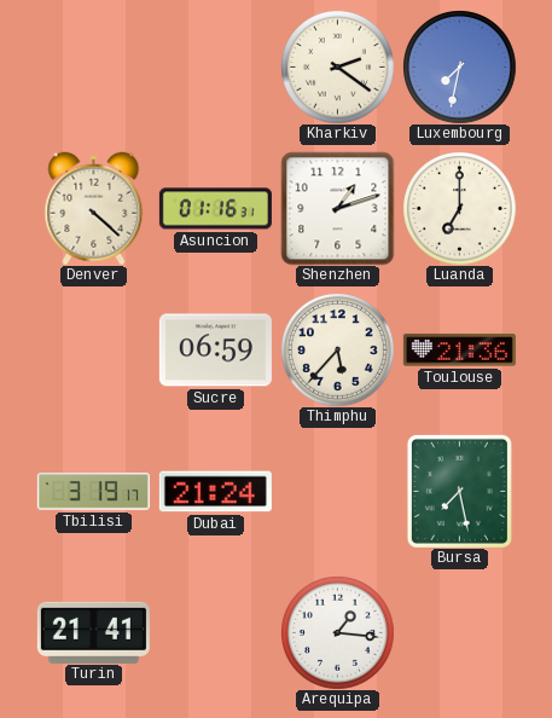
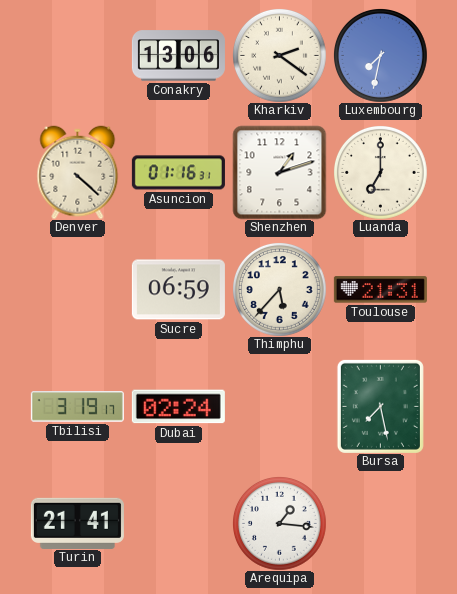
Conakry: none -> 13:06
Toulouse: 21:36 -> 21:31
Dubai: 21:24 -> 02:24
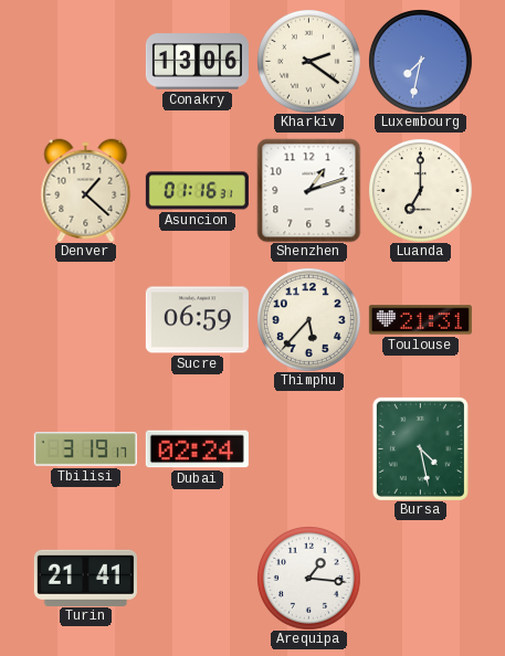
Denver: 4:22 -> 1:22
Bursa: 7:28 -> 4:28
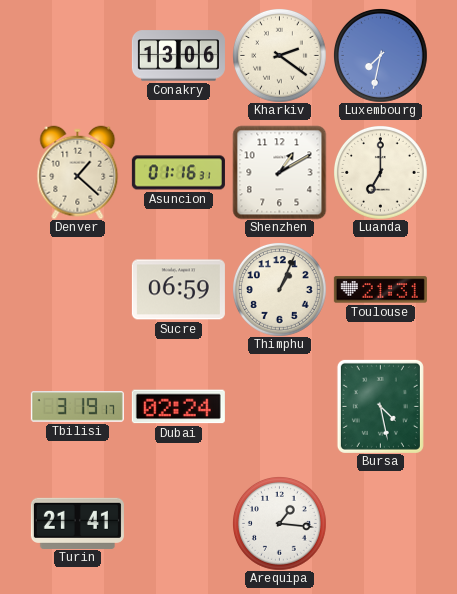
Shenzhen: 1:12 -> 1:10
Thimphu: 5:37 -> 1:04
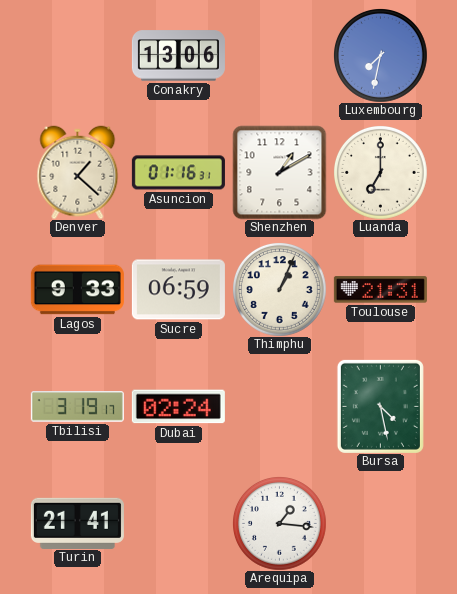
Kharkiv: 2:21 -> none
Lagos: none -> 9:33
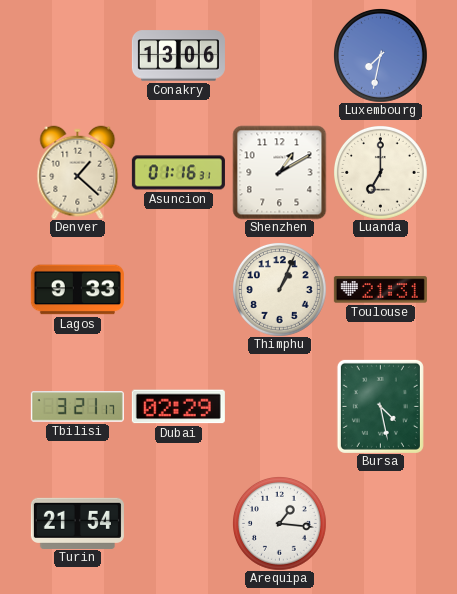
Sucre: 06:59 -> none
Tbilisi: 3:19 -> 3:21
Dubai: 02:24 -> 02:29
Turin: 21:41 -> 21:54
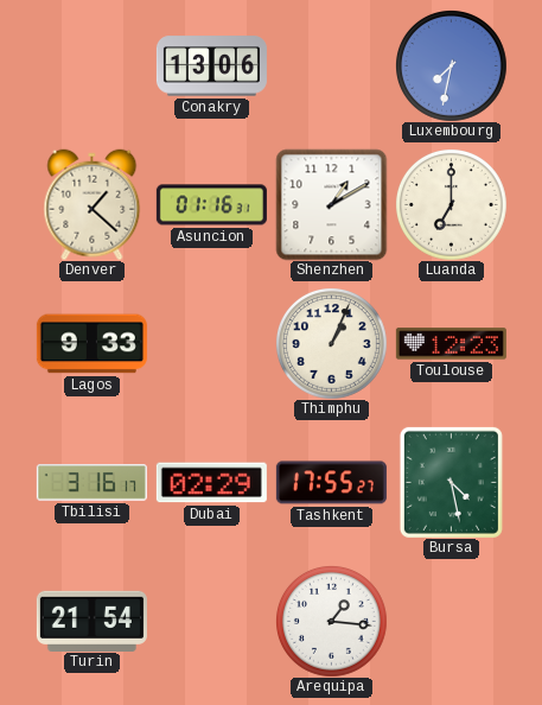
Toulouse: 21:31 -> 12:23
Tbilisi: 3:21 -> 3:16
Tashkent: none -> 17:55
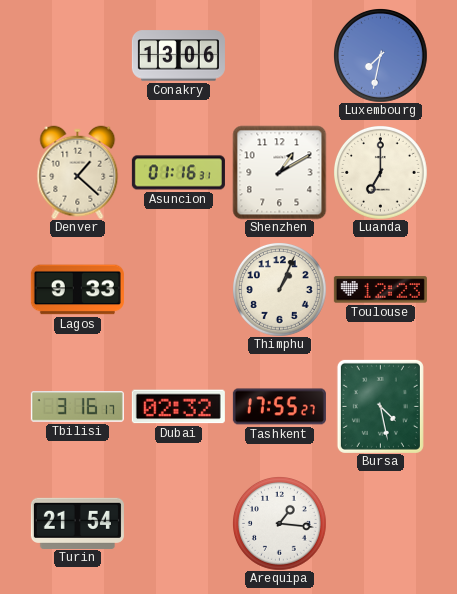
Dubai: 02:29 -> 02:32
